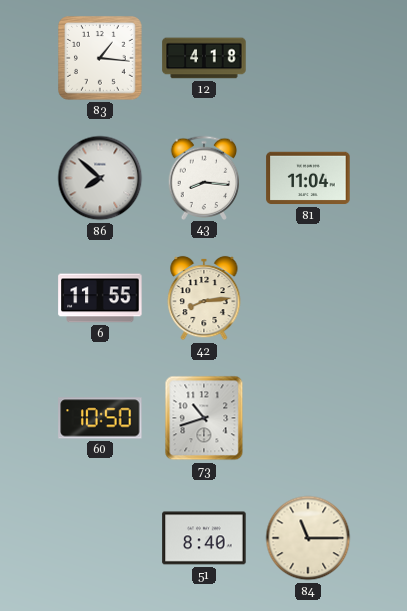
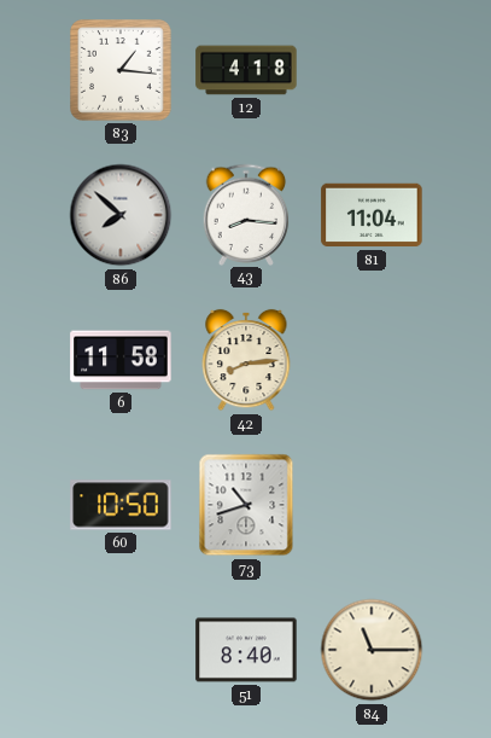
6: 11:55 -> 11:58
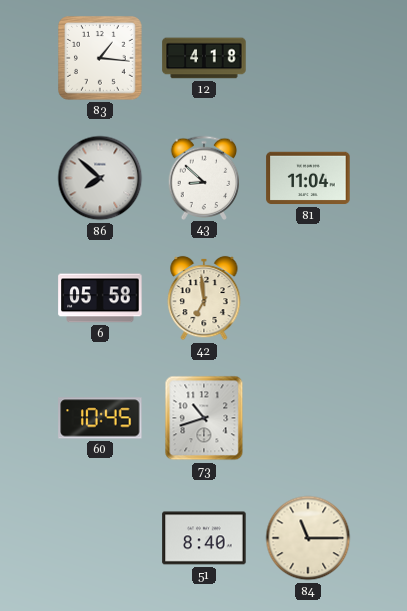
43: 8:16 -> 8:52
6: 11:58 -> 05:58
42: 8:14 -> 6:59
60: 10:50 -> 10:45
